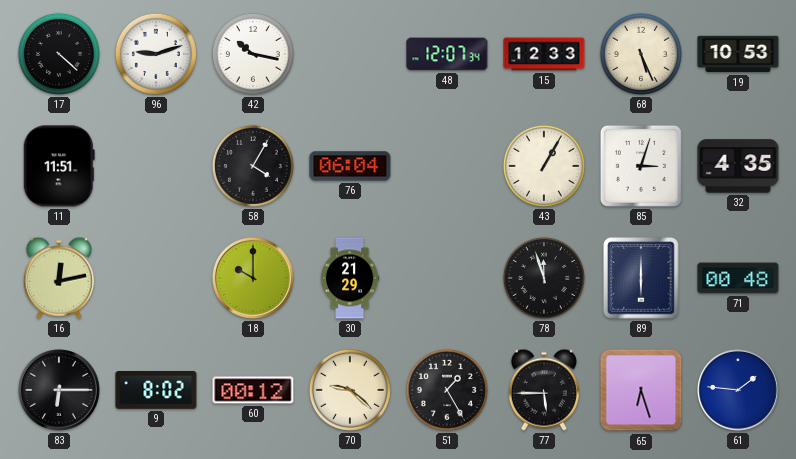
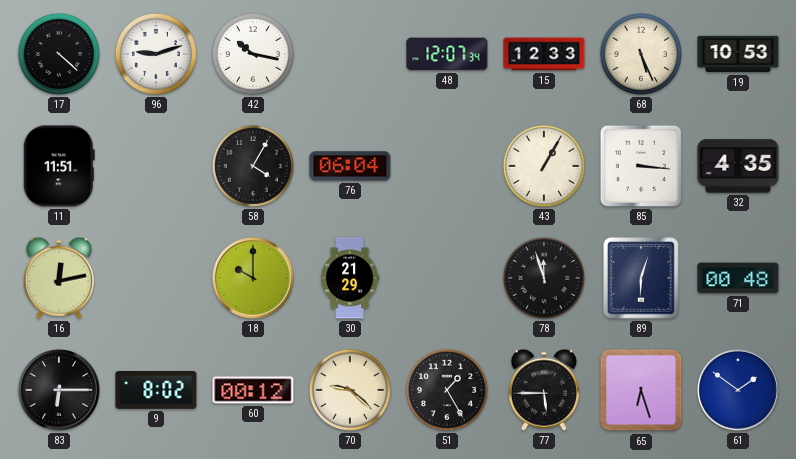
85: 3:03 -> 3:16
89: 6:00 -> 6:03
61: 1:46 -> 1:51
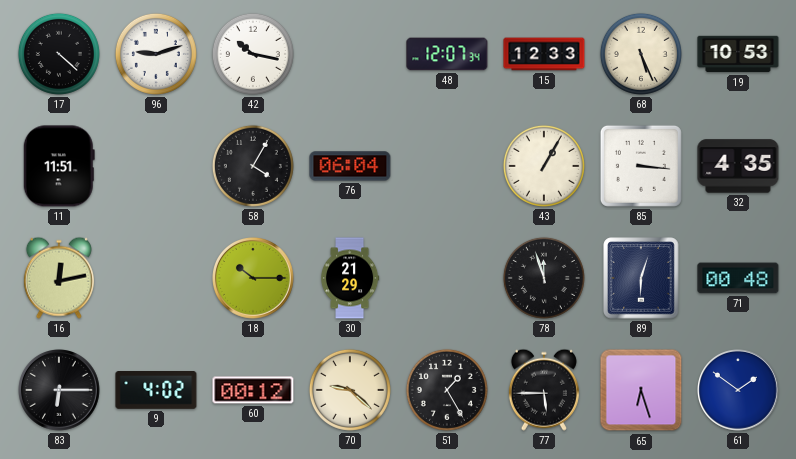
18: 10:00 -> 10:15
9: 8:02 -> 4:02
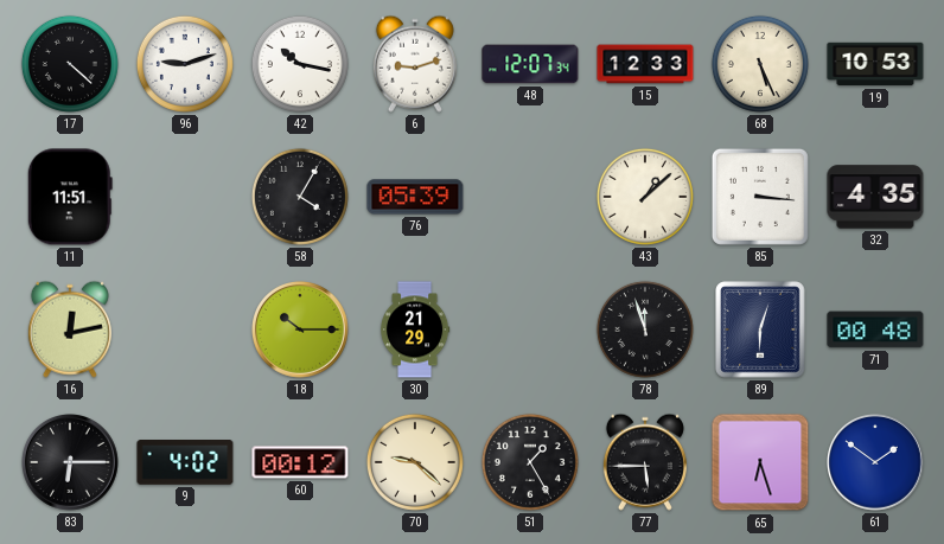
6: none -> 9:12
76: 06:04 -> 05:39
43: 1:05 -> 1:08
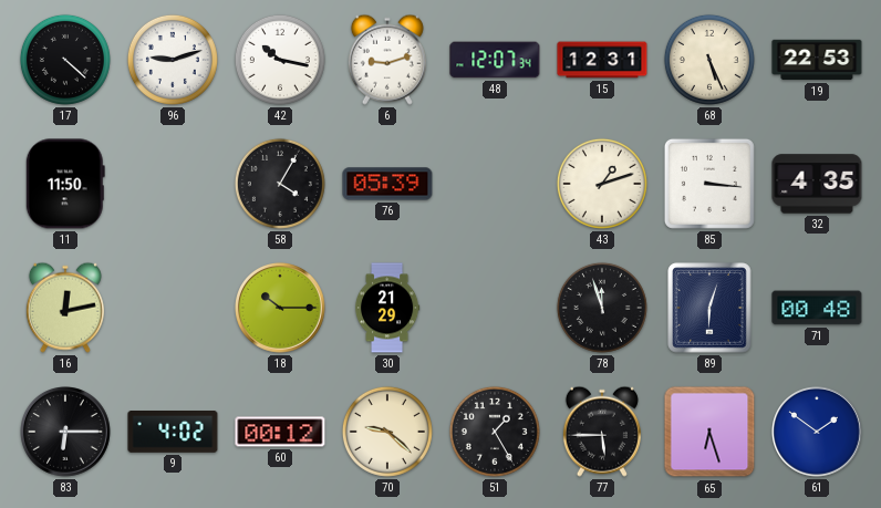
15: 12:33 -> 12:31
19: 10:53 -> 22:53
11: 11:51 -> 11:50
43: 1:08 -> 1:12
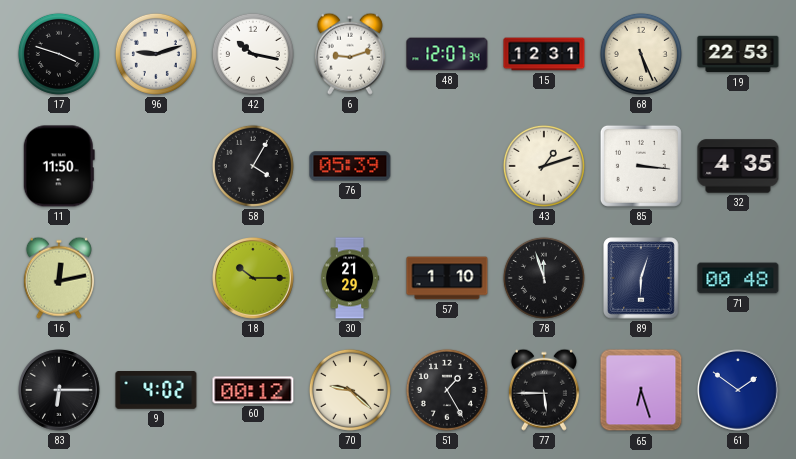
17: 4:22 -> 3:48
57: none -> 1:10
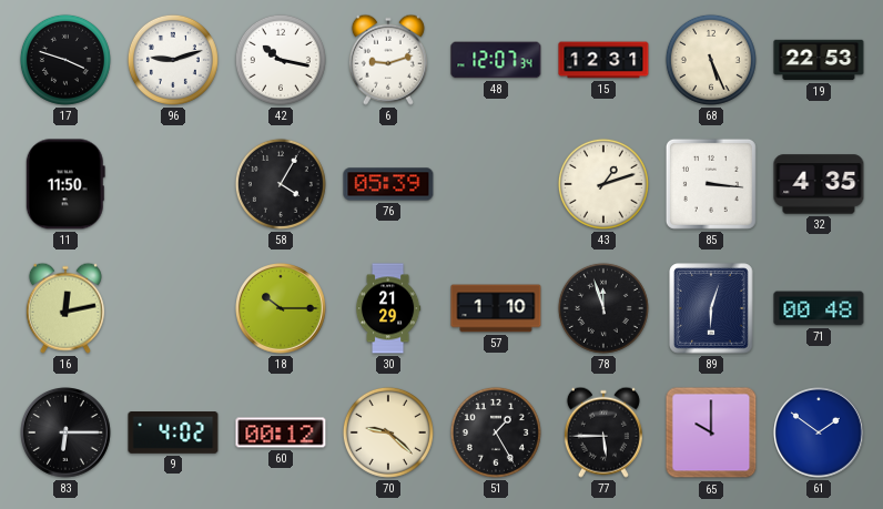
65: 6:27 -> 10:00
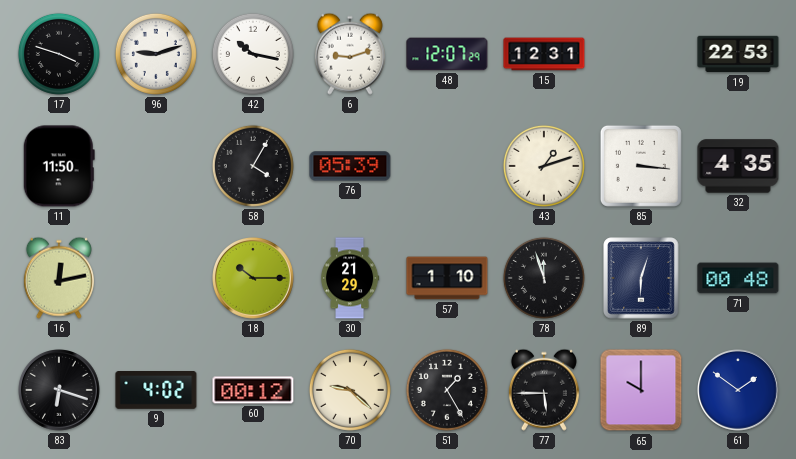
48: 12:07:34 -> 12:07:29
68: 5:26 -> none
83: 6:15 -> 6:18
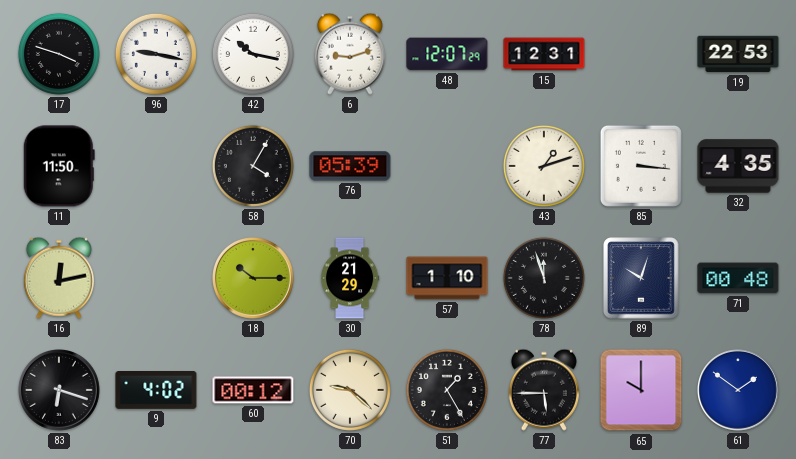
96: 9:12 -> 9:17
89: 6:03 -> 10:03
